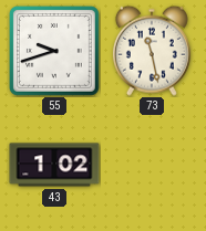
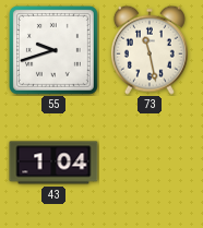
43: 1:02 -> 1:04
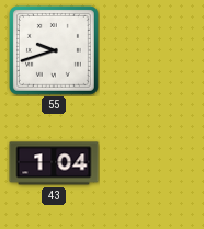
73: 11:28 -> none
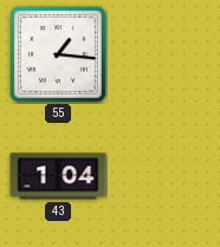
55: 9:42 -> 1:16
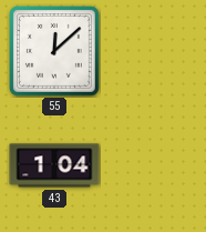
55: 1:16 -> 12:08
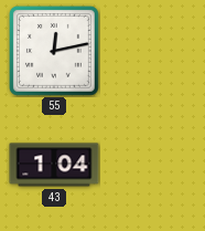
55: 12:08 -> 12:13
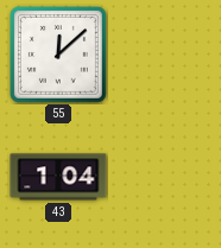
55: 12:13 -> 12:08
